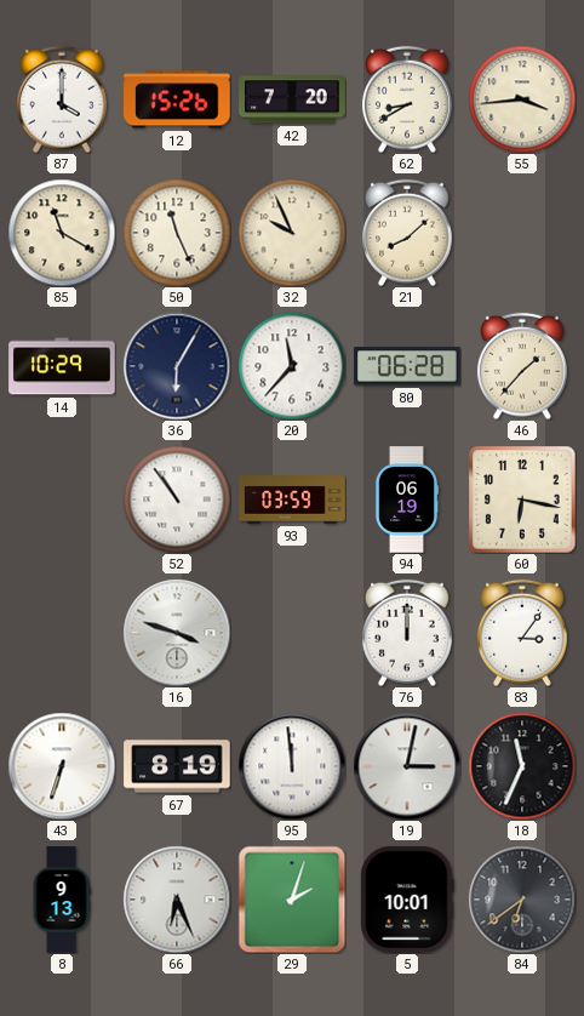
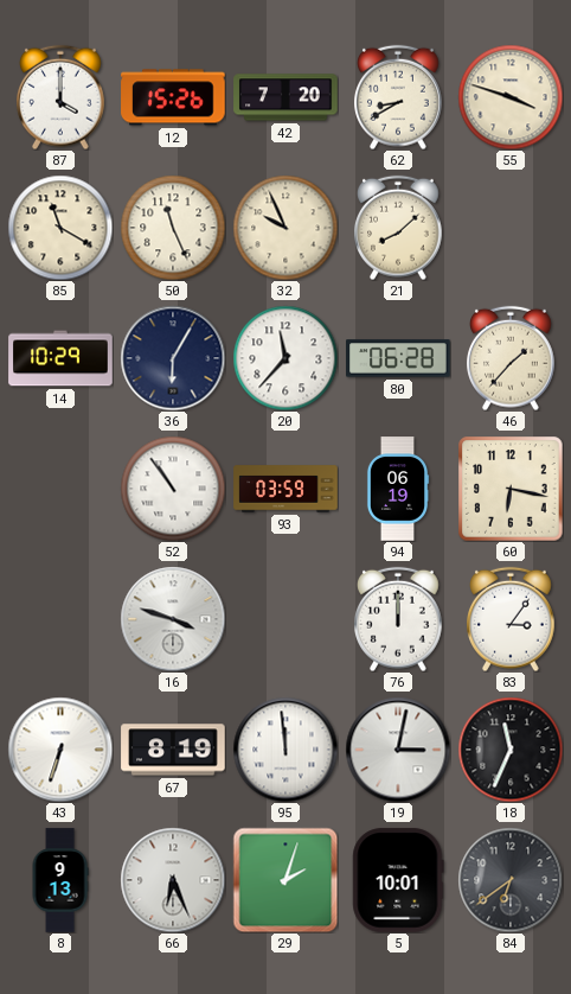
55: 3:44 -> 3:48
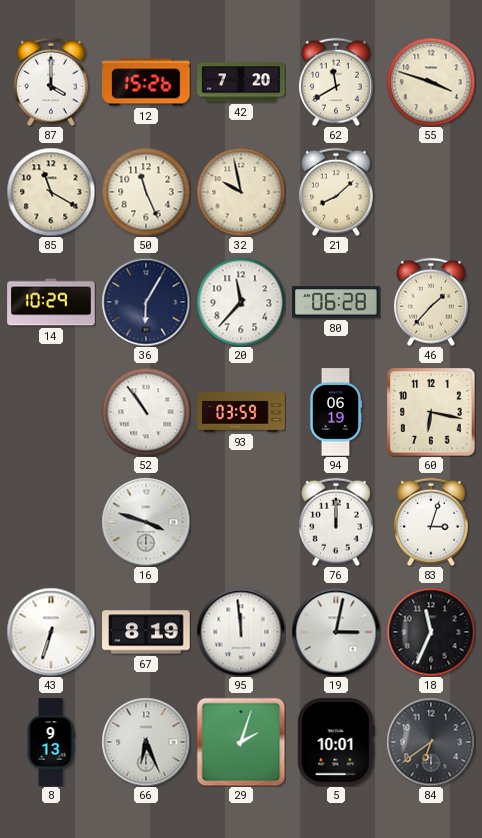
62: 8:40 -> 11:40
32: 9:56 -> 9:58
83: 3:06 -> 3:03
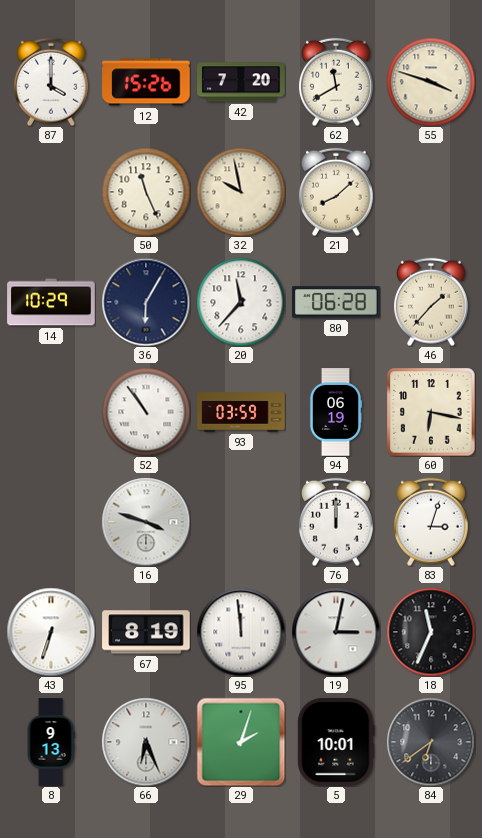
85: 11:20 -> none
